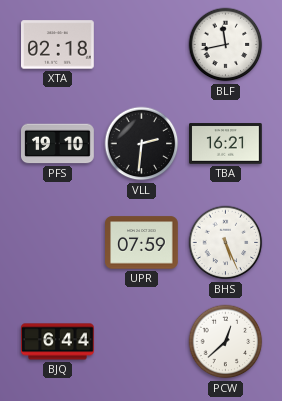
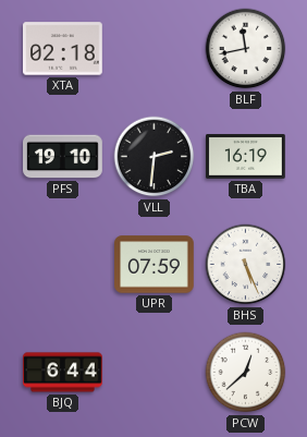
TBA: 16:21 -> 16:19
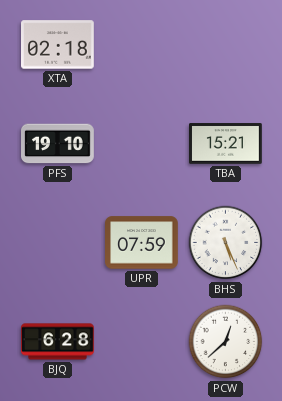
BLF: 11:43 -> none
VLL: 2:31 -> none
TBA: 16:19 -> 15:21
BJQ: 6:44 -> 6:28
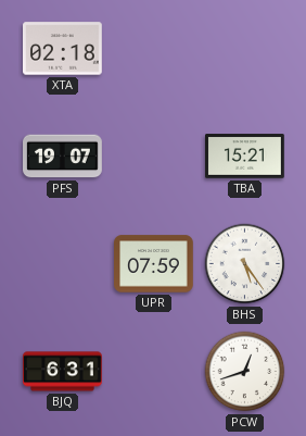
PFS: 19:10 -> 19:07
BHS: 5:26 -> 5:24
BJQ: 6:28 -> 6:31
PCW: 12:38 -> 12:42
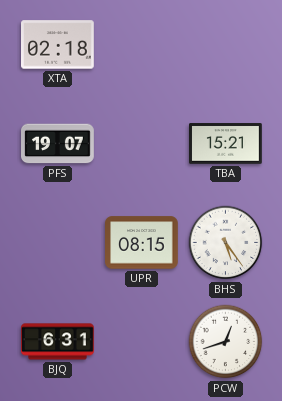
UPR: 07:59 -> 08:15
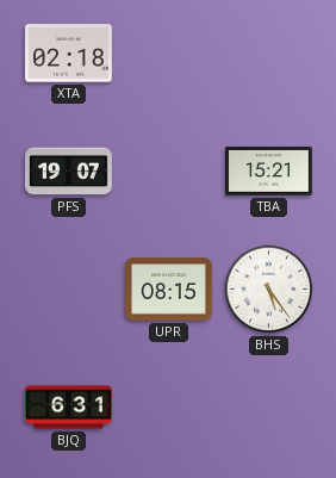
PCW: 12:42 -> none
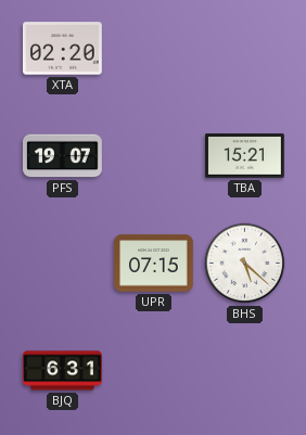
XTA: 02:18 -> 02:20
UPR: 08:15 -> 07:15
BHS: 5:24 -> 5:22
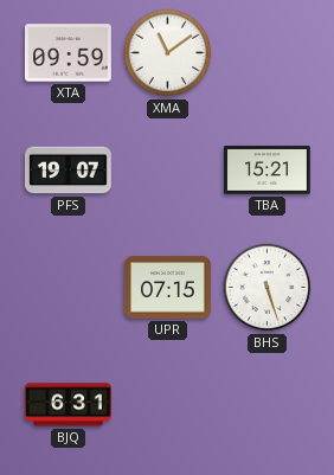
XTA: 02:20 -> 09:59
XMA: none -> 11:09
BHS: 5:22 -> 5:27
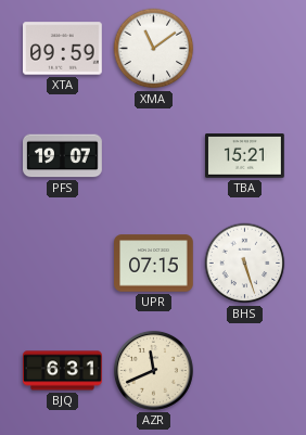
AZR: none -> 11:41
